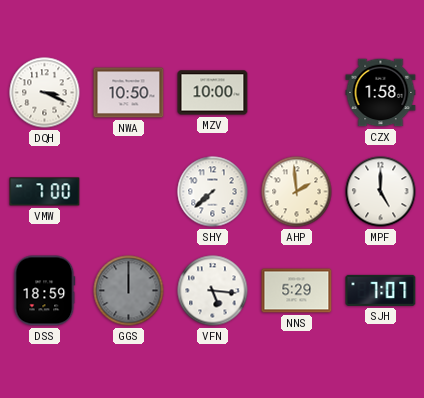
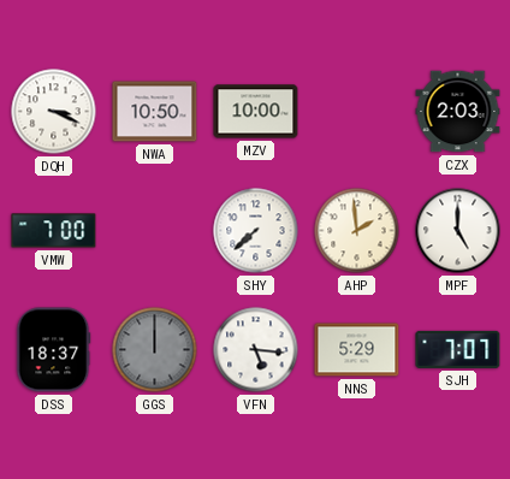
CZX: 1:58 -> 2:03
DSS: 18:59 -> 18:37
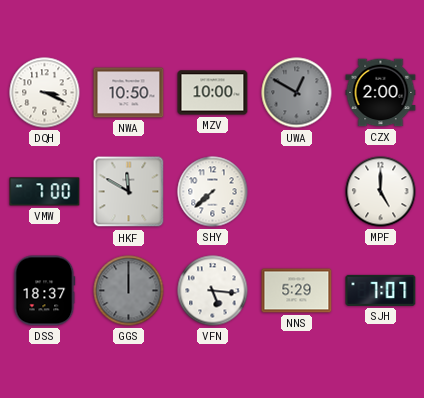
UWA: none -> 12:50
CZX: 2:03 -> 2:00
HKF: none -> 11:50
AHP: 1:59 -> none
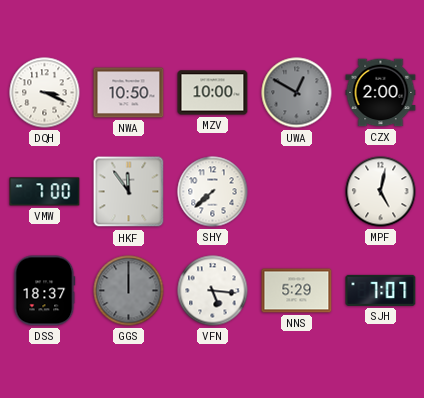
HKF: 11:50 -> 11:54
MPF: 5:00 -> 5:02
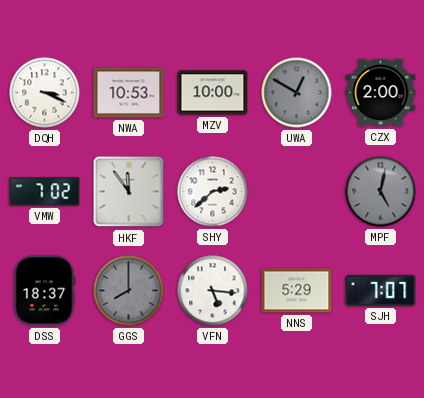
NWA: 10:50 -> 10:53
VMW: 7:00 -> 7:02
SHY: 7:38 -> 2:38
MPF dial: white -> grey
GGS: 12:00 -> 8:00
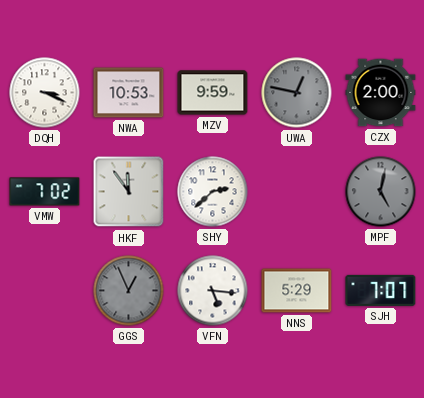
MZV: 10:00 -> 9:59
UWA: 12:50 -> 12:47
DSS: 18:37 -> none
GGS: 8:00 -> 12:56
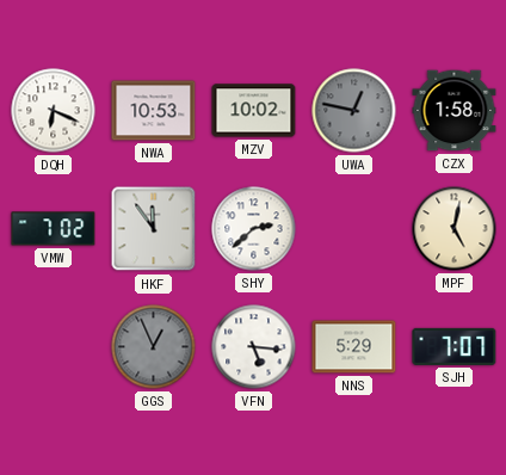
DQH: 3:19 -> 6:19
MZV: 9:59 -> 10:02
CZX: 2:00 -> 1:58
MPF dial: grey -> cream
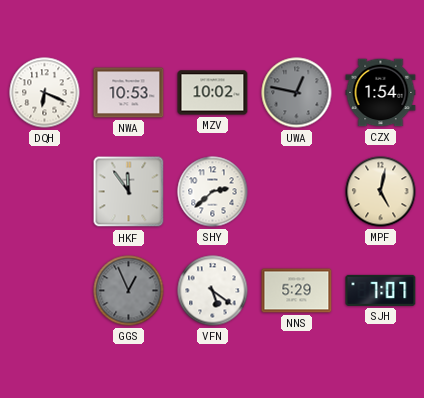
CZX: 1:58 -> 1:54
VMW: 7:02 -> none
VFN: 5:16 -> 5:21
